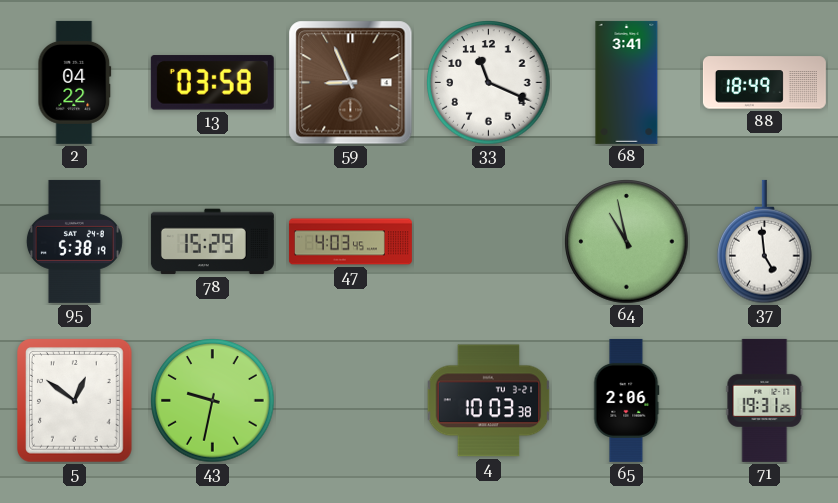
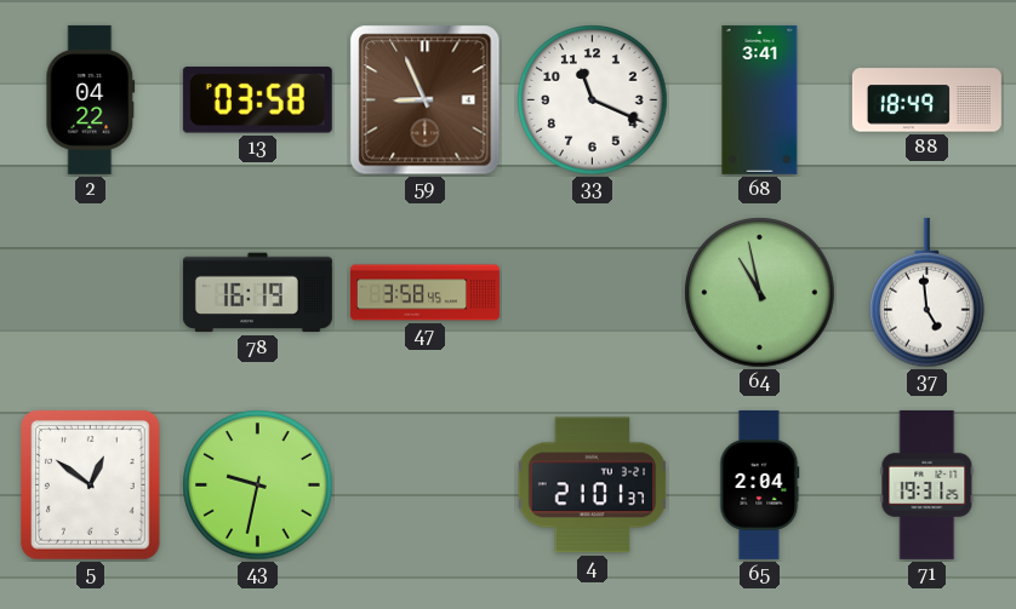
95: 5:38 -> none
78: 15:29 -> 16:19
47: 4:03 -> 3:58
4: 10:03 -> 21:01
65: 2:06 -> 2:04
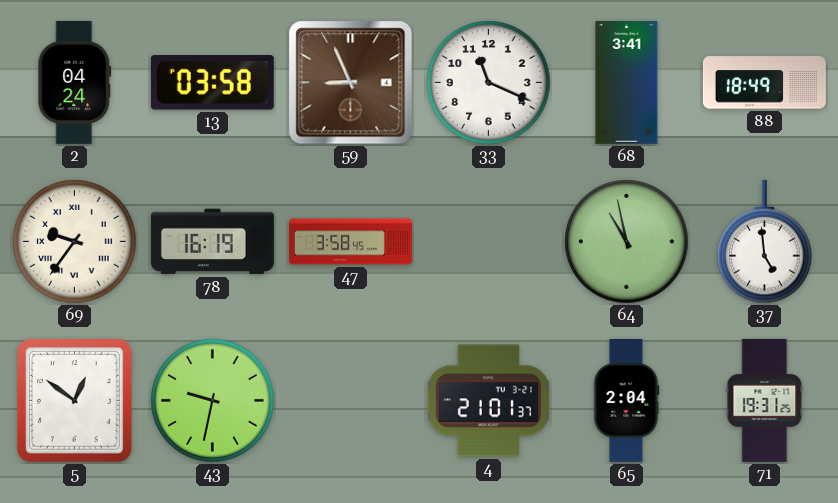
2: 04:22 -> 04:24
69: none -> 9:36
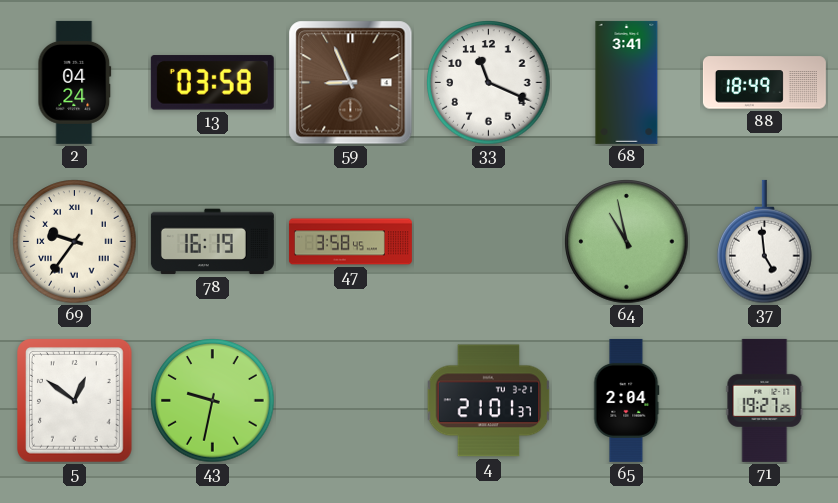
71: 19:31 -> 19:27
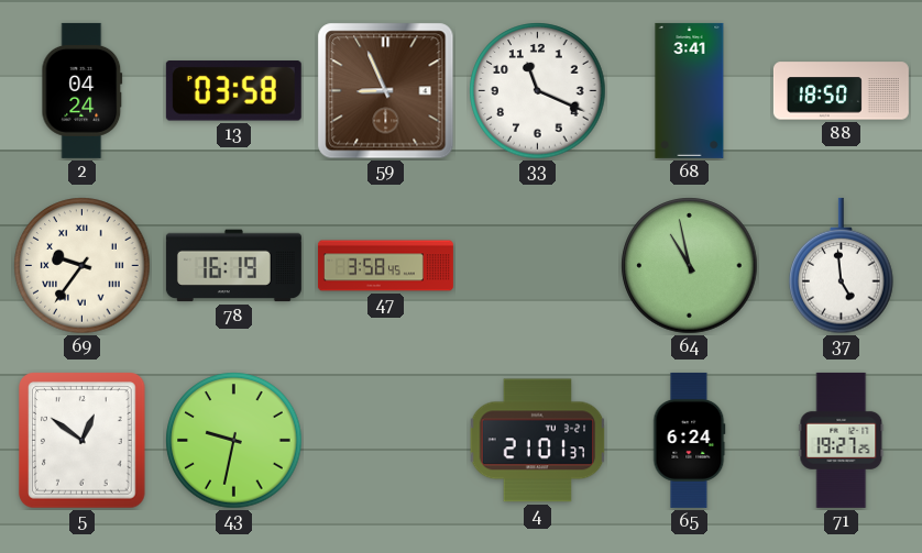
88: 18:49 -> 18:50
65: 2:04 -> 6:24
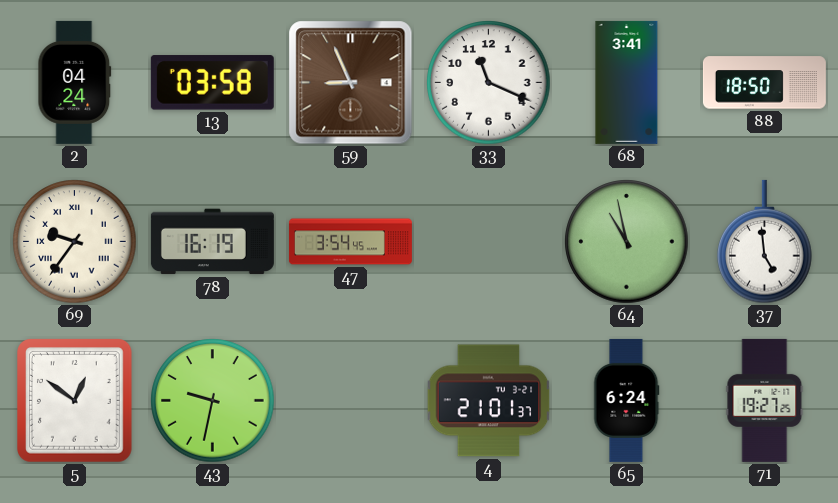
47: 3:58 -> 3:54
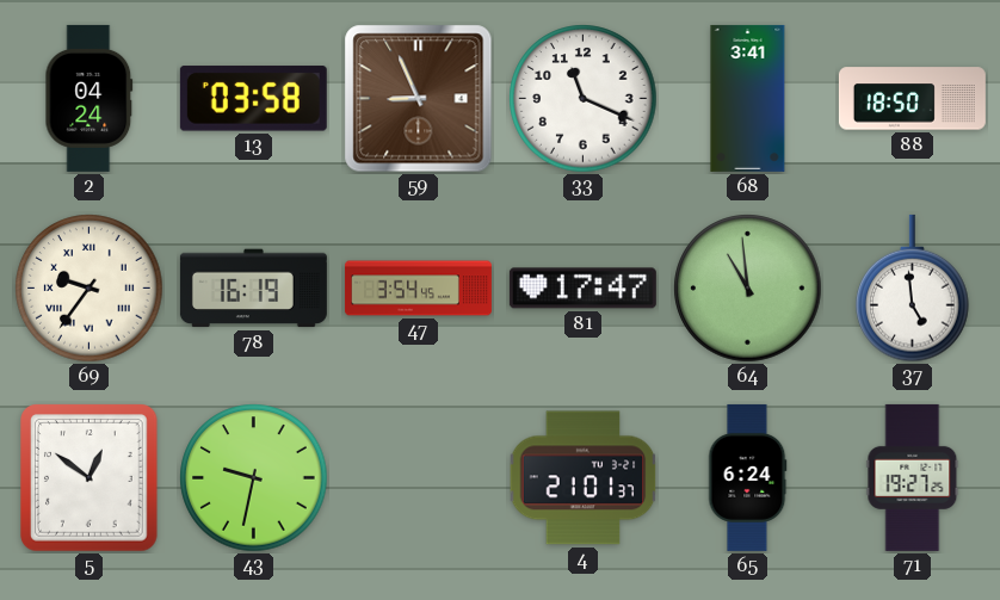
81: none -> 17:47
64: 10:58 -> 10:59
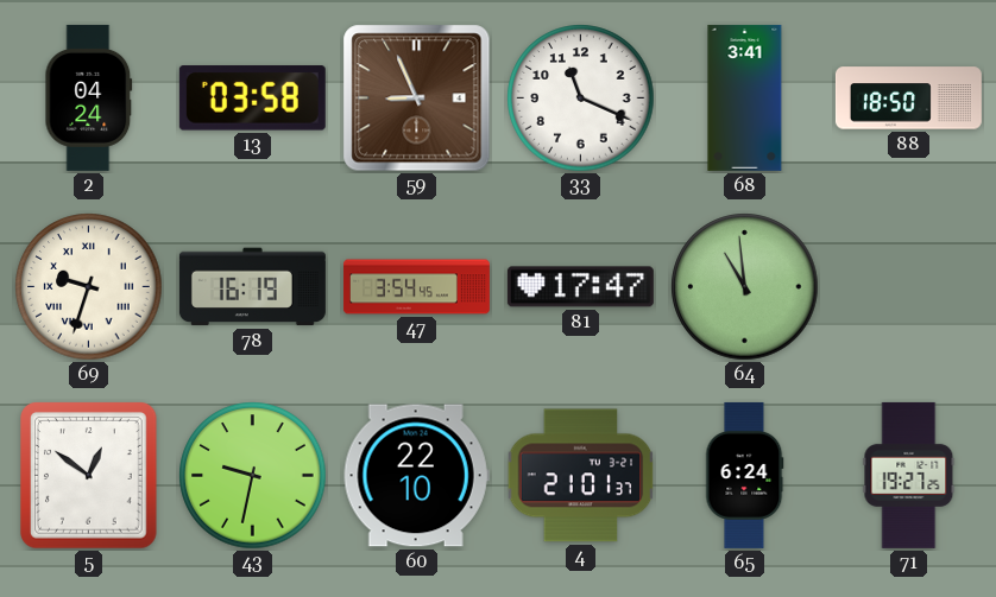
69: 9:36 -> 9:33
37: 4:59 -> none
60: none -> 22:10
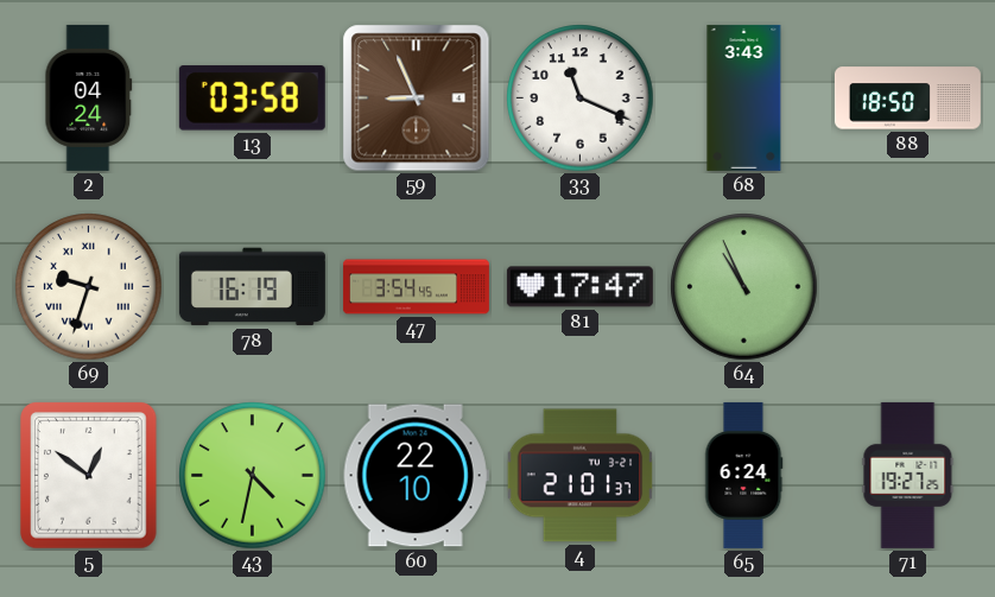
68: 3:41 -> 3:43
64: 10:59 -> 10:56
43: 9:32 -> 4:32
